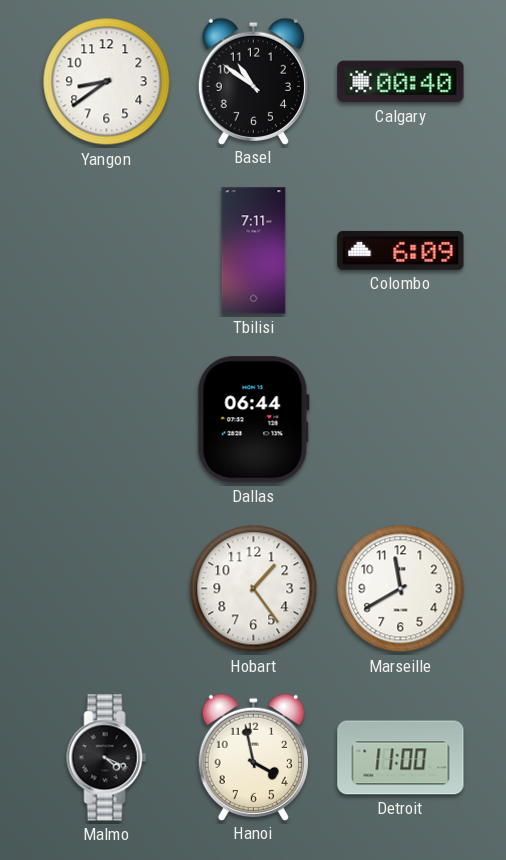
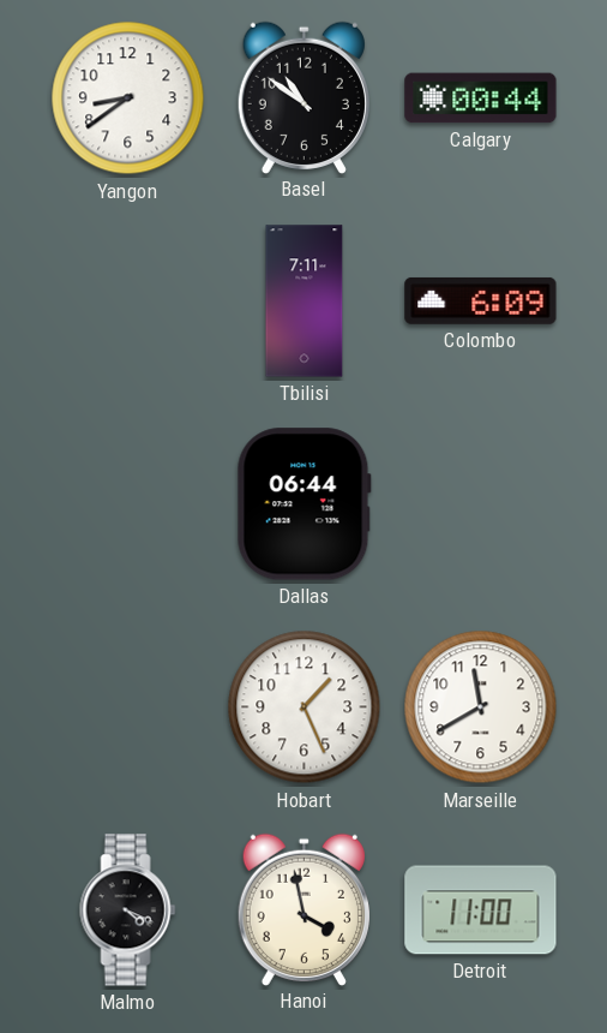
Calgary: 00:40 -> 00:44
Hobart: 1:24 -> 1:26
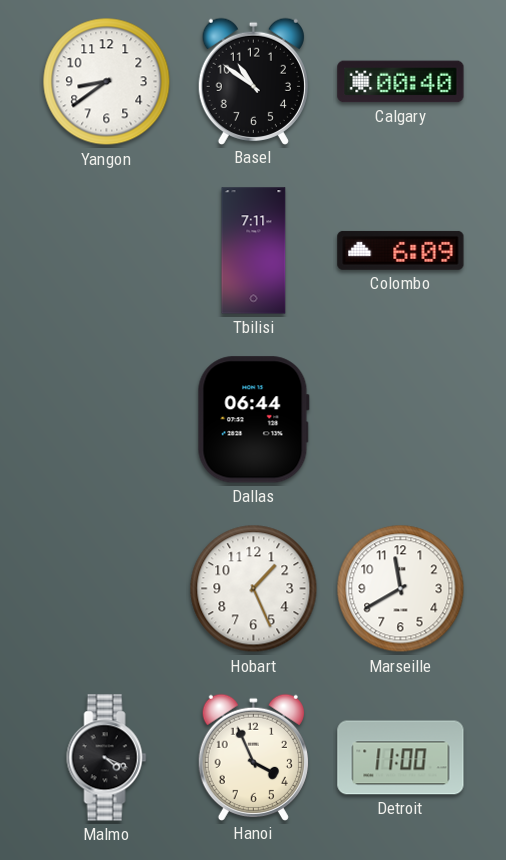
Calgary: 00:44 -> 00:40
Hanoi: 3:58 -> 3:56
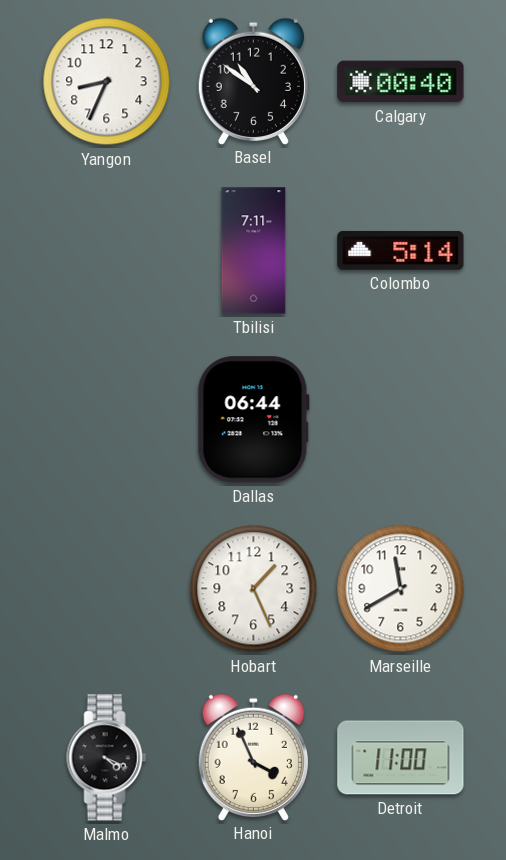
Yangon: 8:39 -> 8:34
Colombo: 6:09 -> 5:14
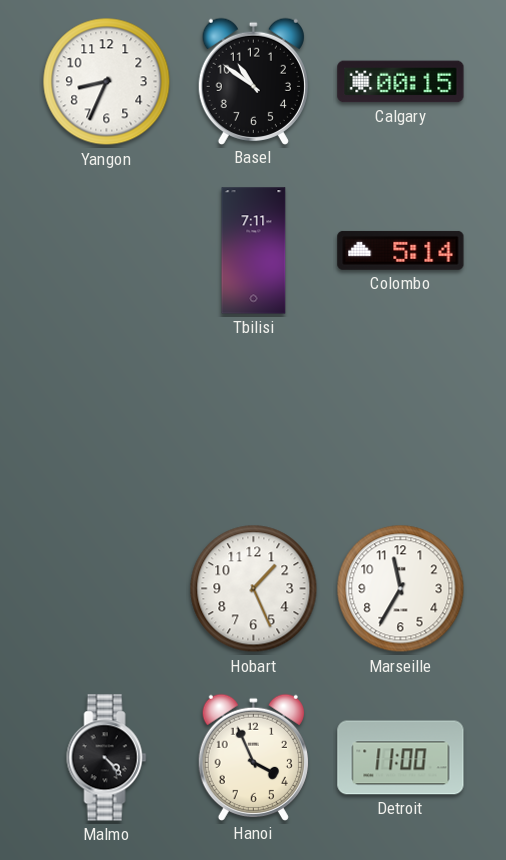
Calgary: 00:40 -> 00:15
Dallas: 06:44 -> none
Marseille: 11:40 -> 11:35
Malmo: 4:19 -> 4:23
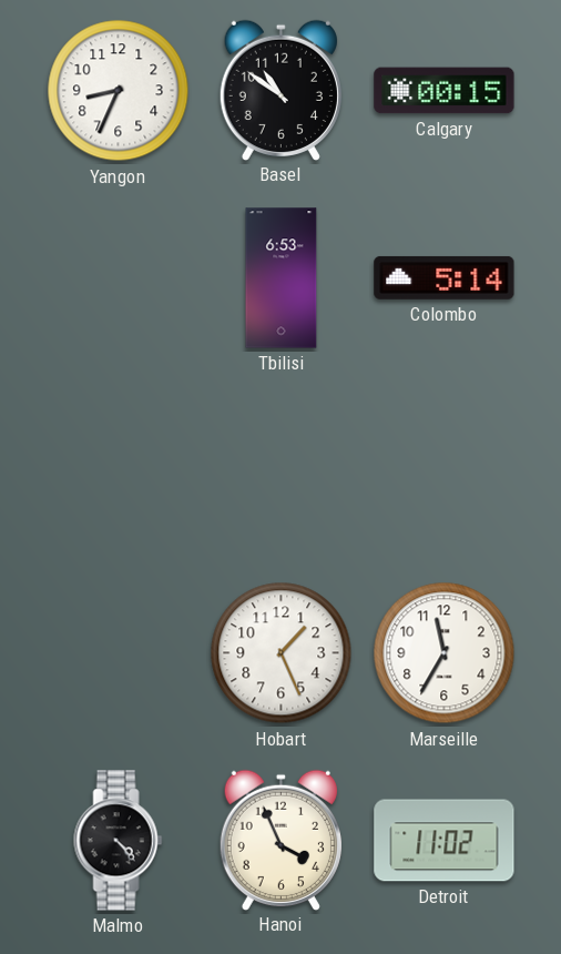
Tbilisi: 7:11 -> 6:53
Detroit: 11:00 -> 11:02
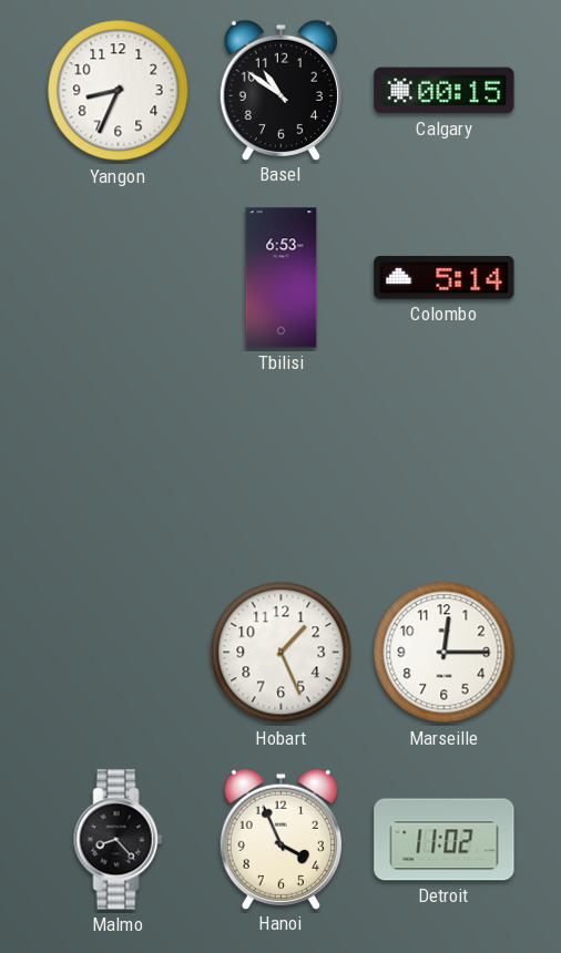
Marseille: 11:35 -> 12:15
Malmo: 4:23 -> 8:23
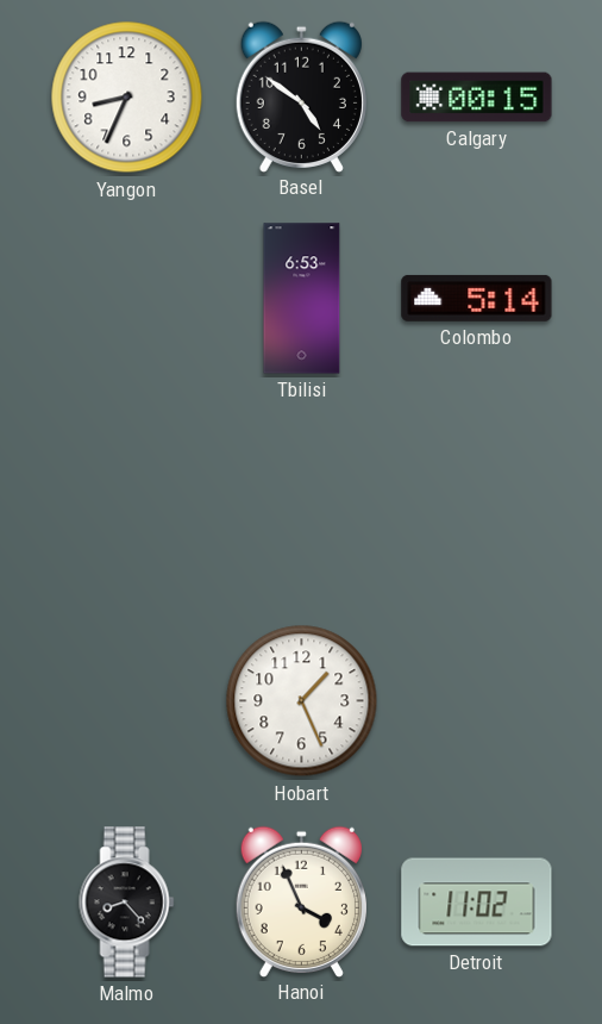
Basel: 10:51 -> 4:51
Marseille: 12:15 -> none
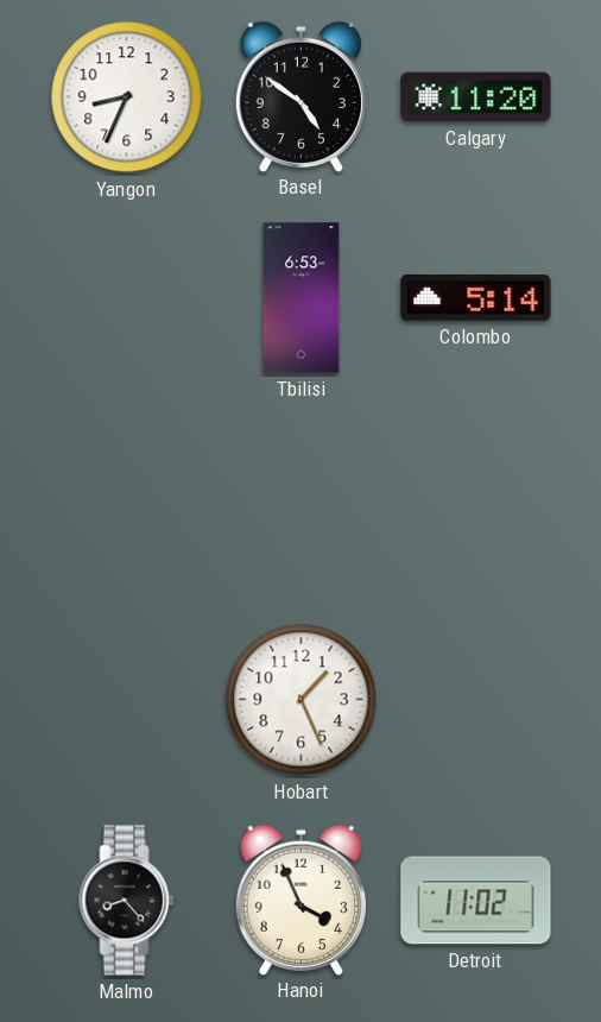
Calgary: 00:15 -> 11:20
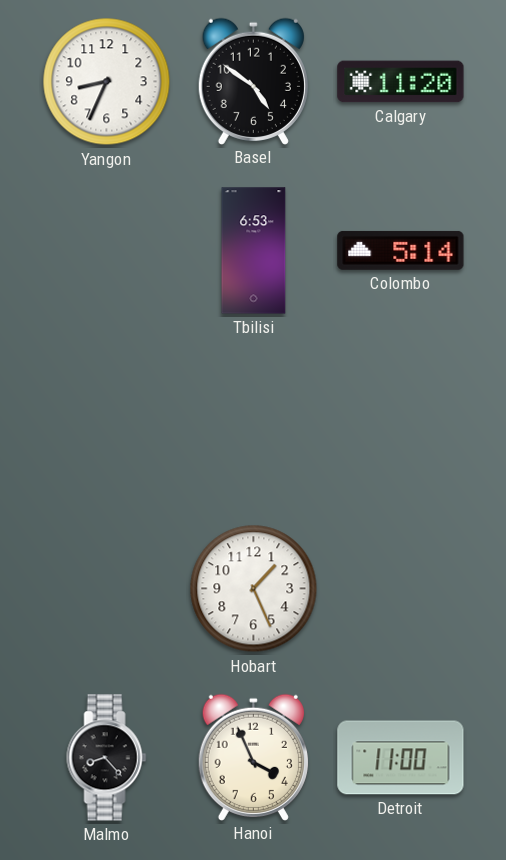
Detroit: 11:02 -> 11:00
